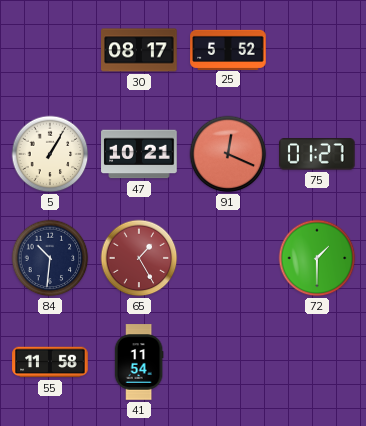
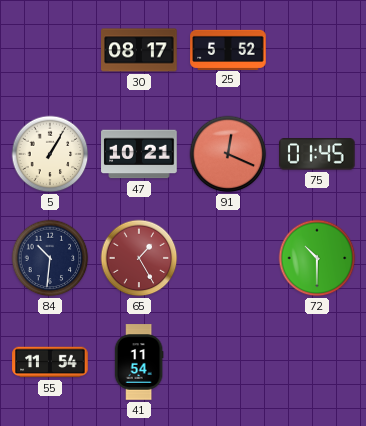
75: 01:27 -> 01:45
72: 1:30 -> 10:30
55: 11:58 -> 11:54
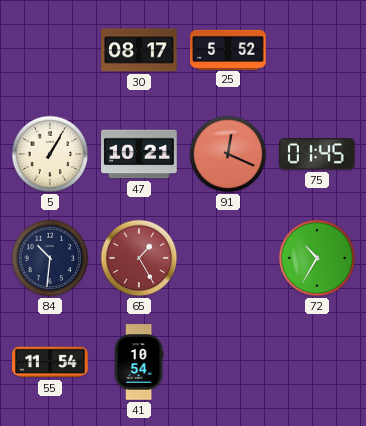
72: 10:30 -> 10:35
41: 11:54 -> 10:54
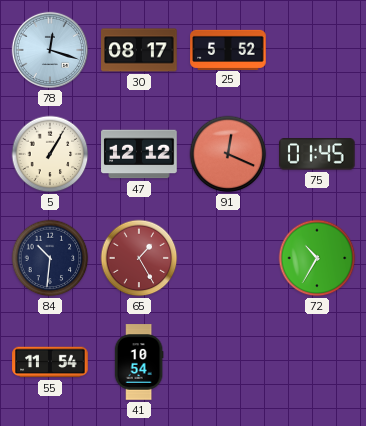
78: none -> 12:18
47: 10:21 -> 12:12
